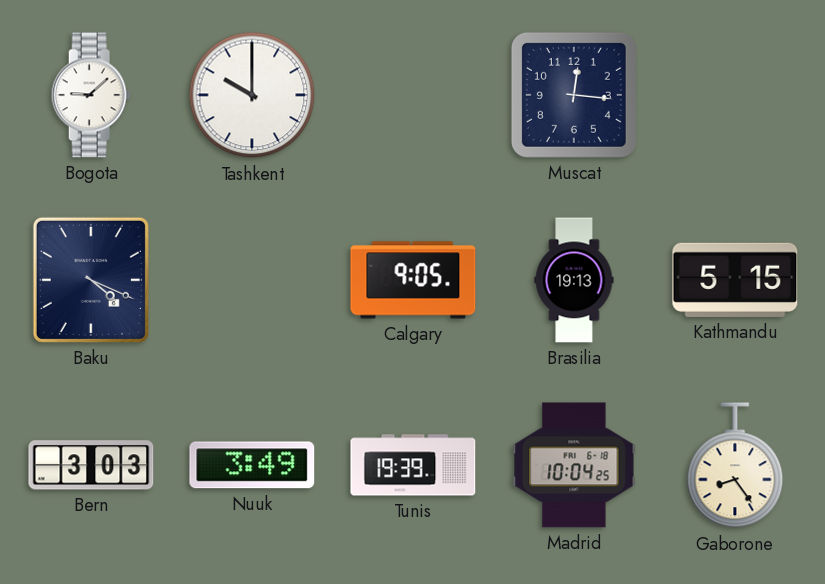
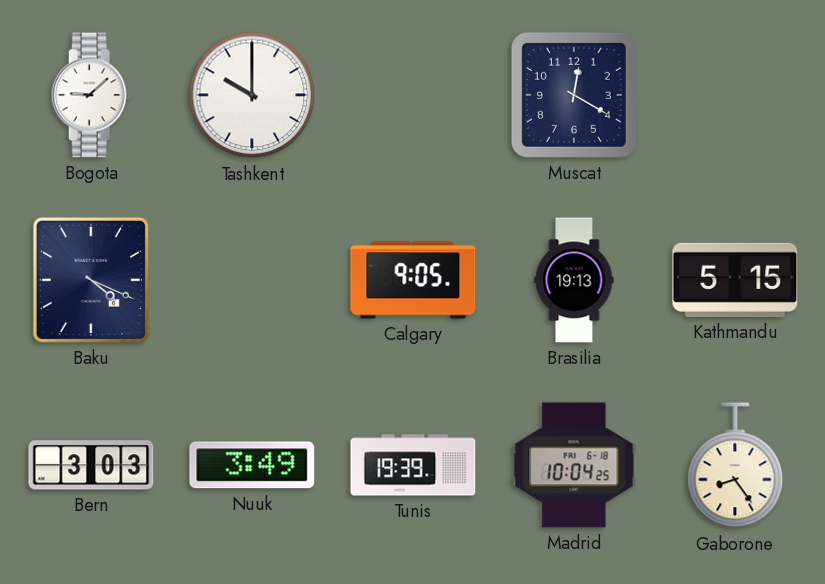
Muscat: 12:16 -> 12:20
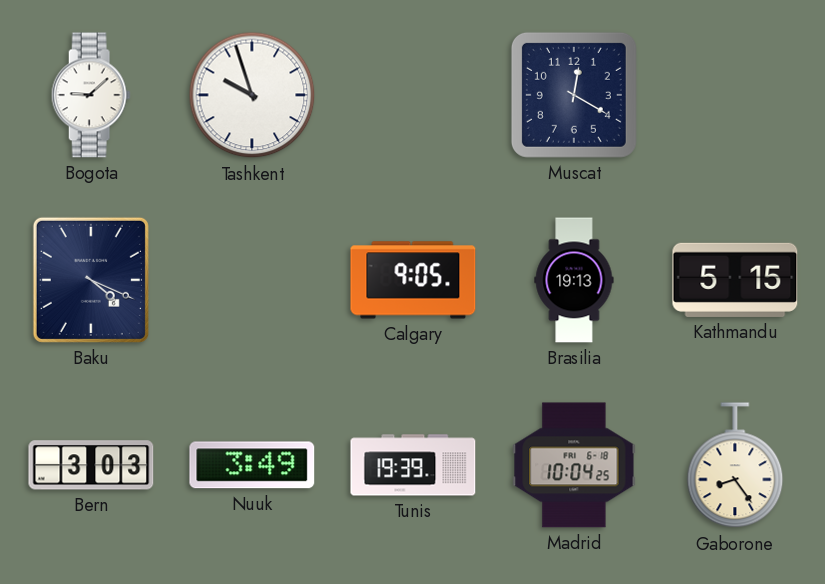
Tashkent: 10:00 -> 9:57
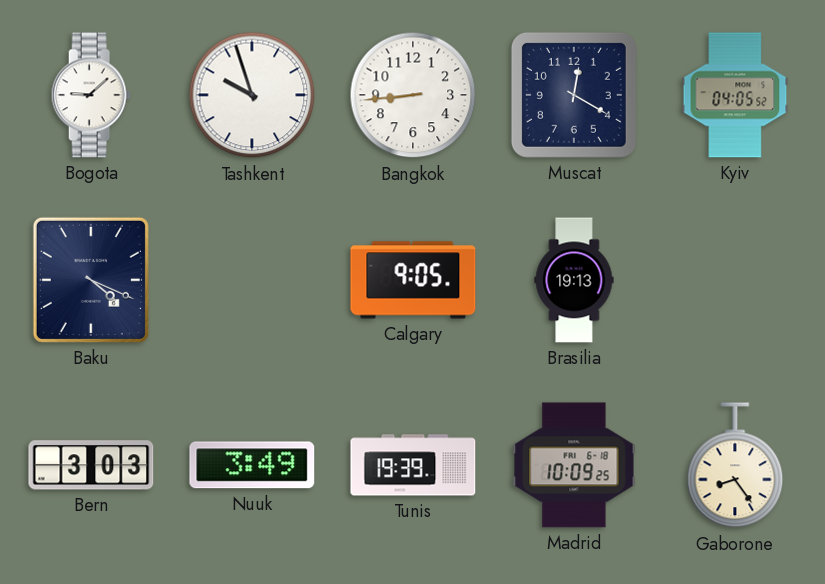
Bangkok: none -> 8:44
Kyiv: none -> 04:05
Kathmandu: 5:15 -> none
Madrid: 10:04 -> 10:09
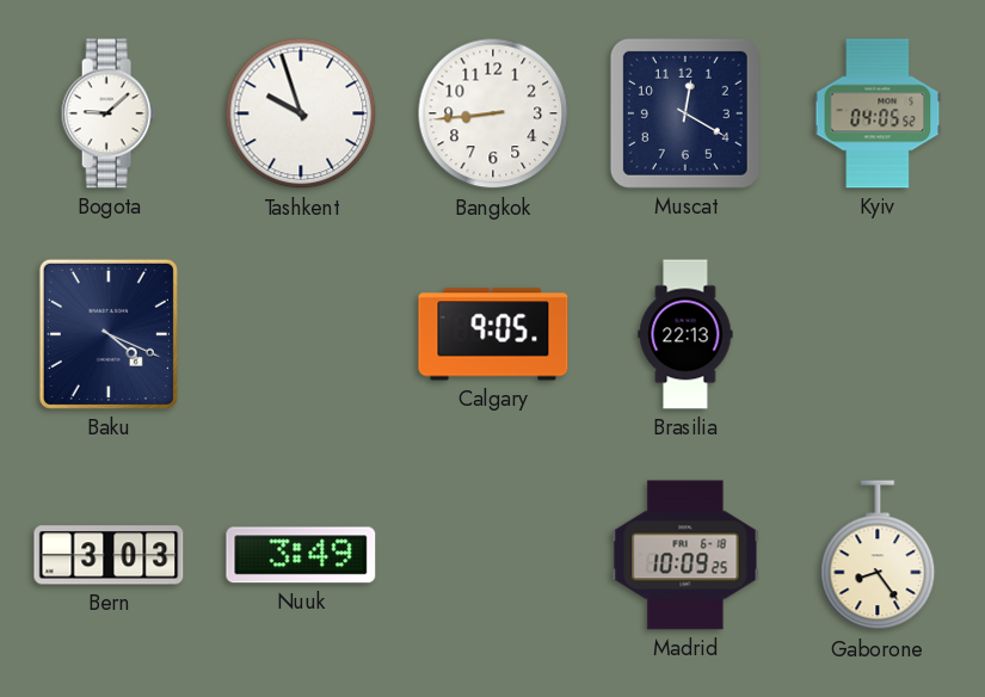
Brasilia: 19:13 -> 22:13
Tunis: 19:39 -> none
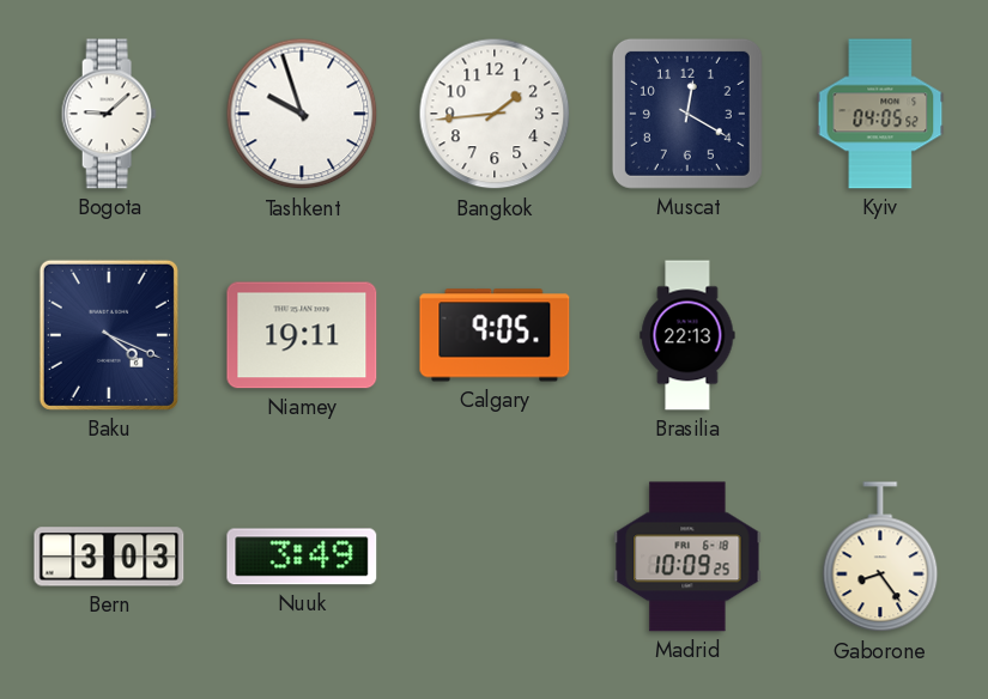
Bangkok: 8:44 -> 1:44
Niamey: none -> 19:11
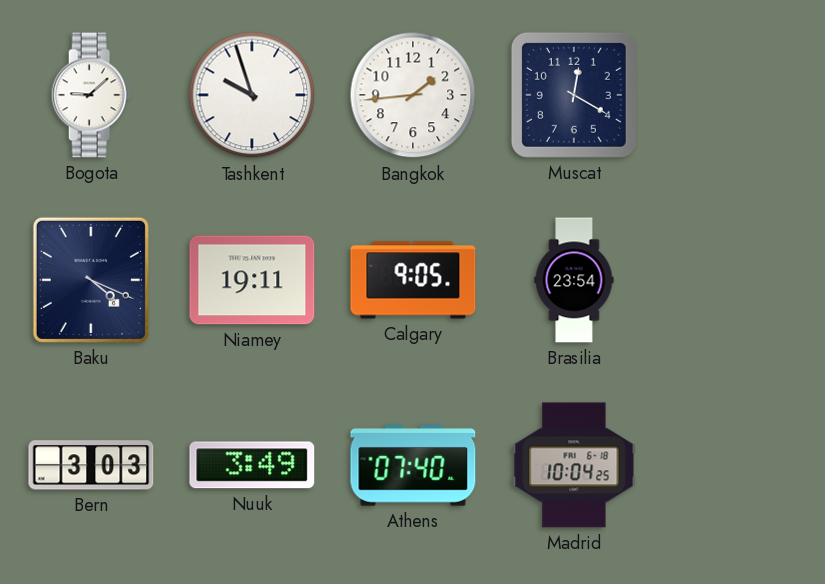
Kyiv: 04:05 -> none
Brasilia: 22:13 -> 23:54
Athens: none -> 07:40
Madrid: 10:09 -> 10:04
Gaborone: 8:24 -> none
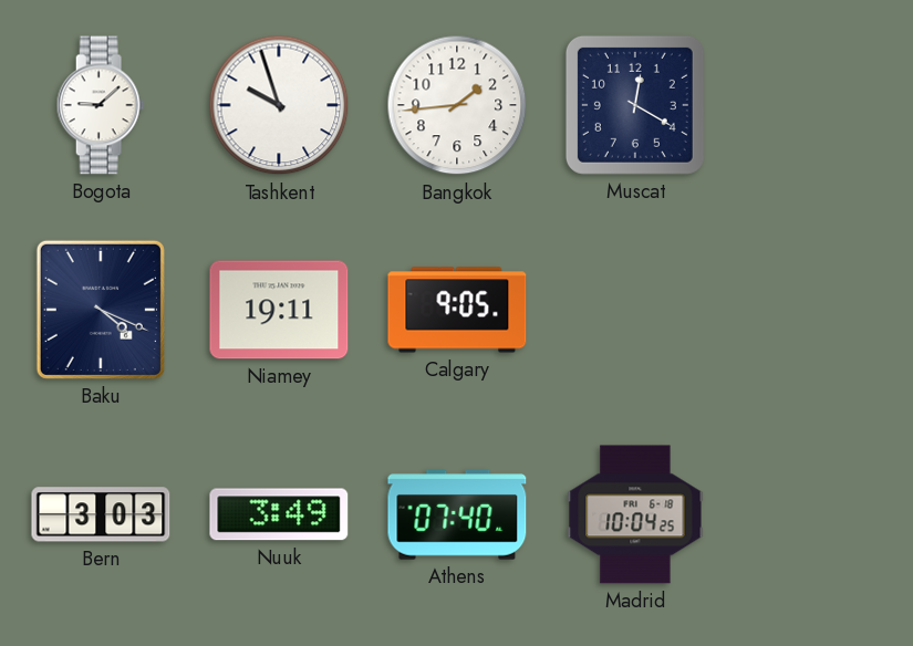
Brasilia: 23:54 -> none
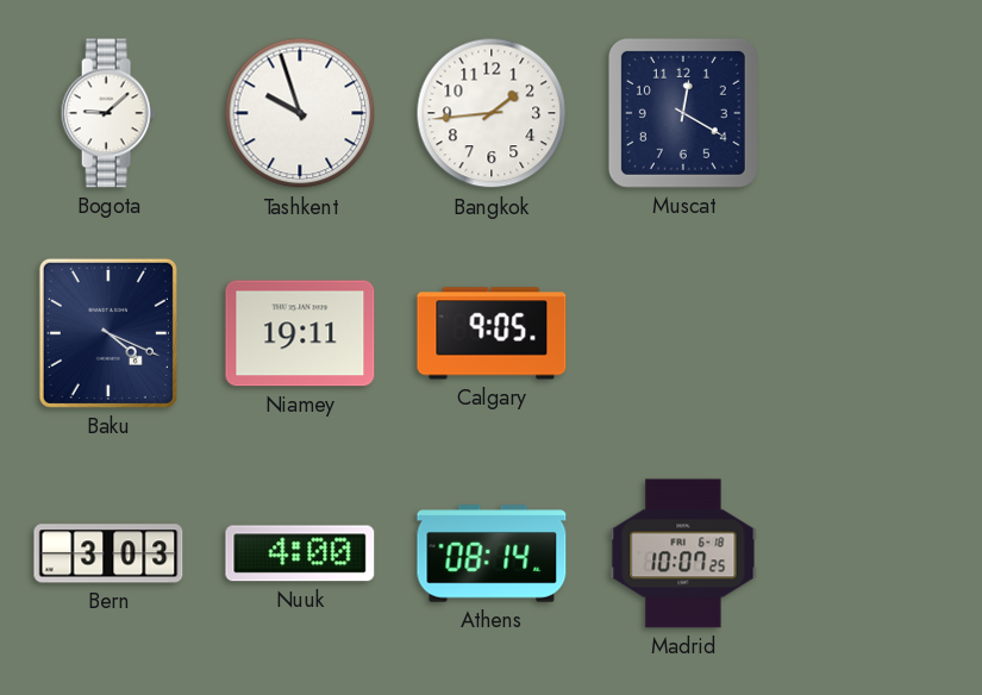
Nuuk: 3:49 -> 4:00
Athens: 07:40 -> 08:14
Madrid: 10:04 -> 10:07
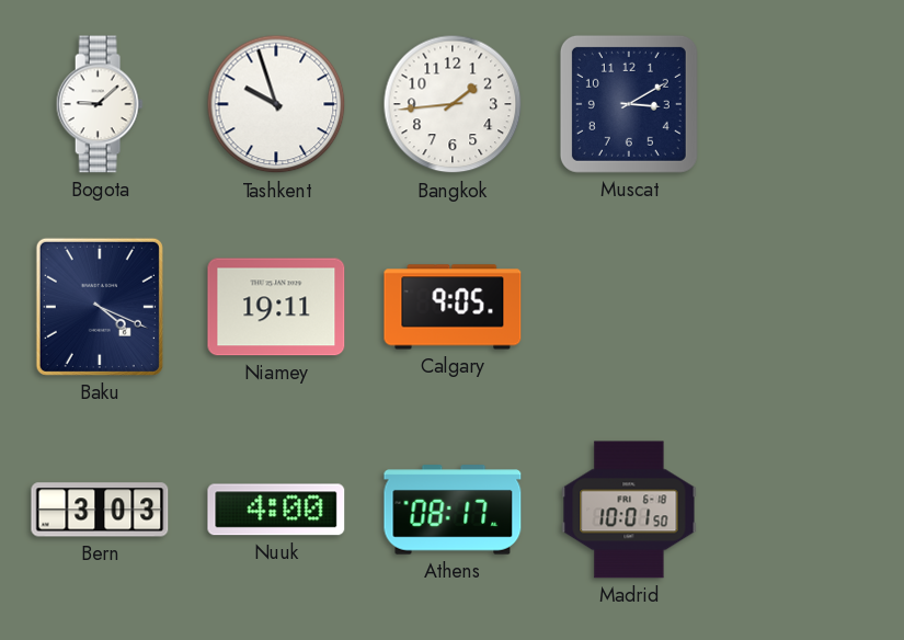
Muscat: 12:20 -> 3:10
Athens: 08:14 -> 08:17
Madrid: 10:07 -> 10:01
